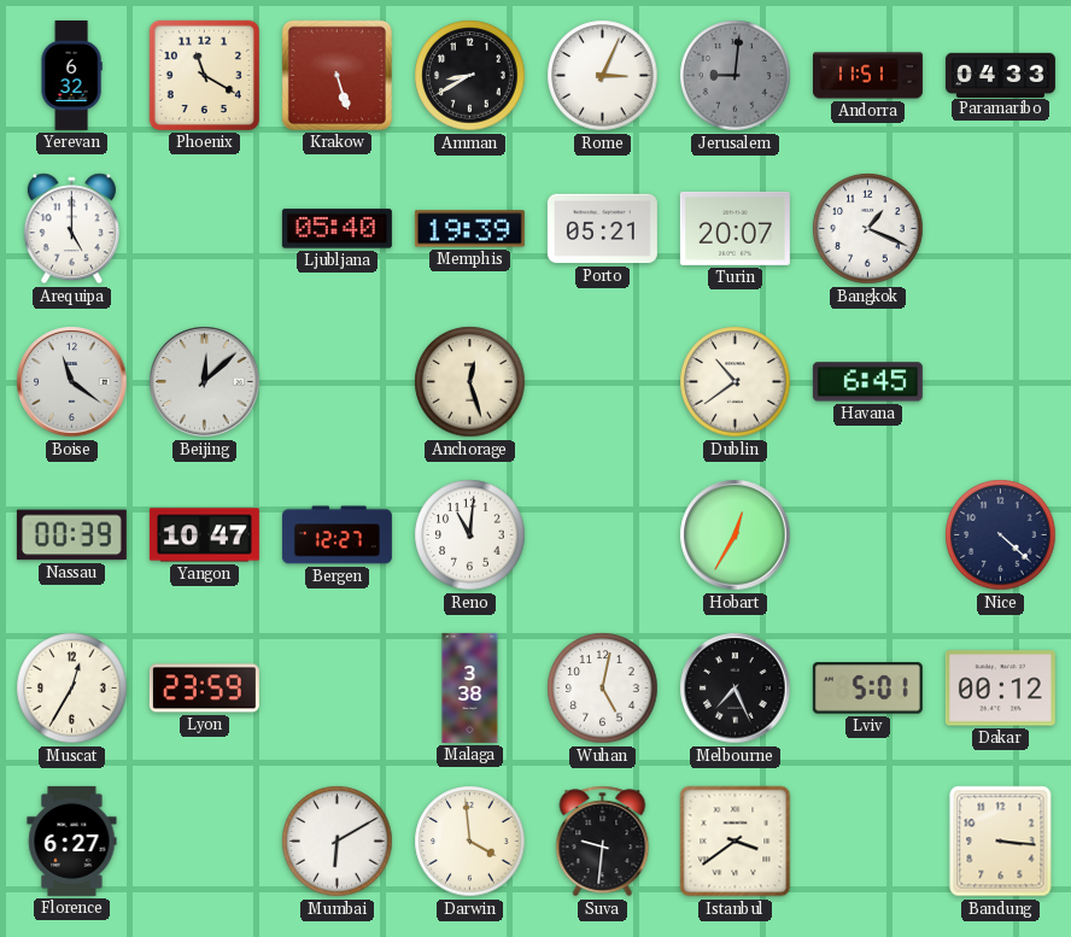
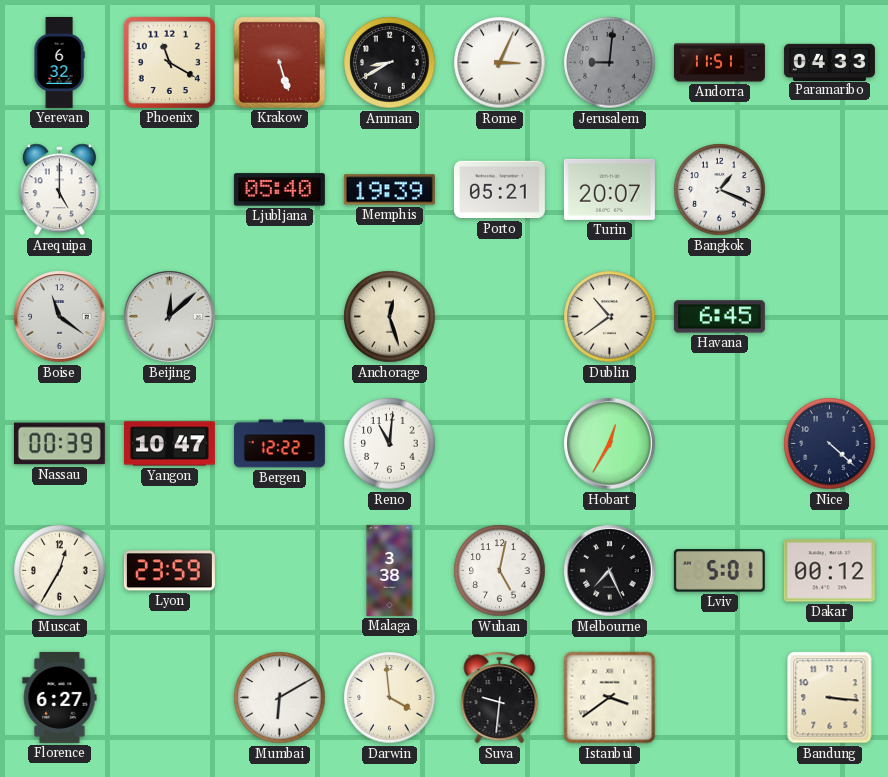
Bergen: 12:27 -> 12:22
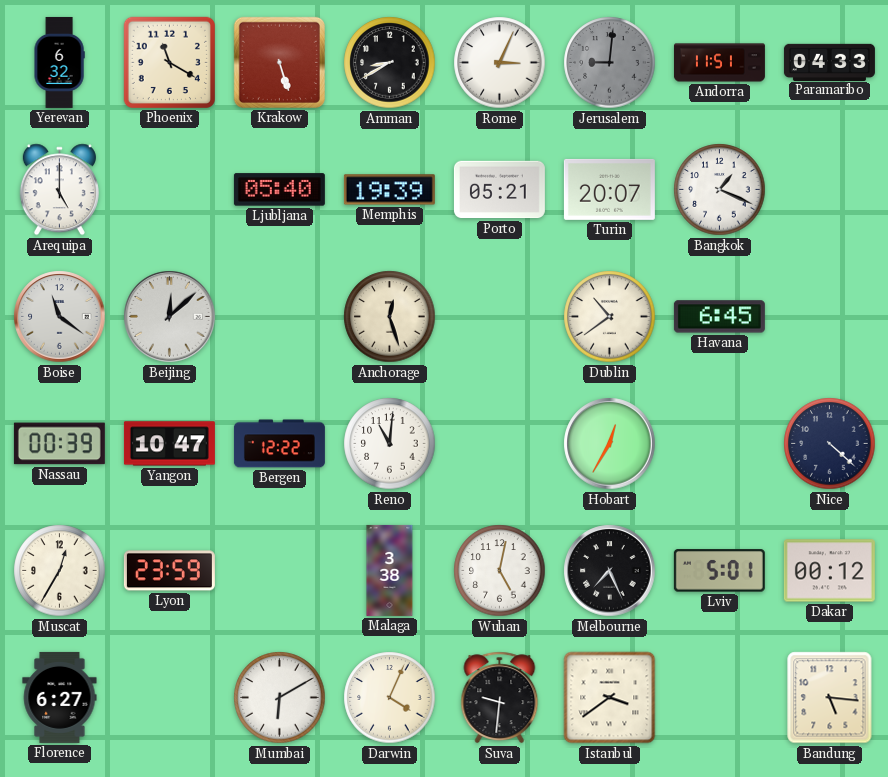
Darwin: 3:59 -> 4:04
Bandung: 3:16 -> 5:16
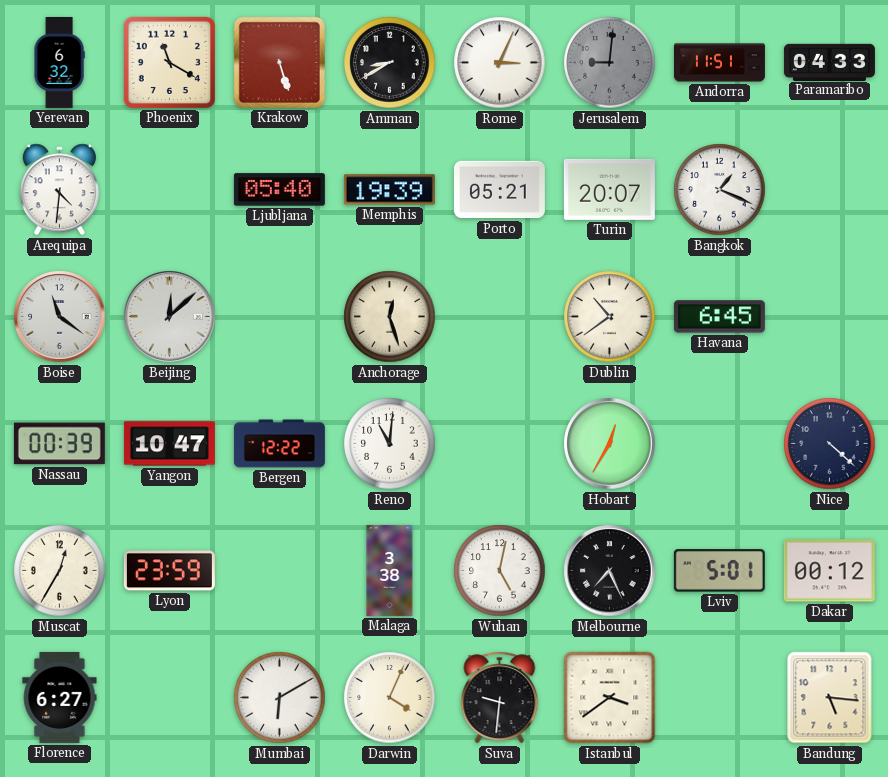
Arequipa: 5:00 -> 4:31
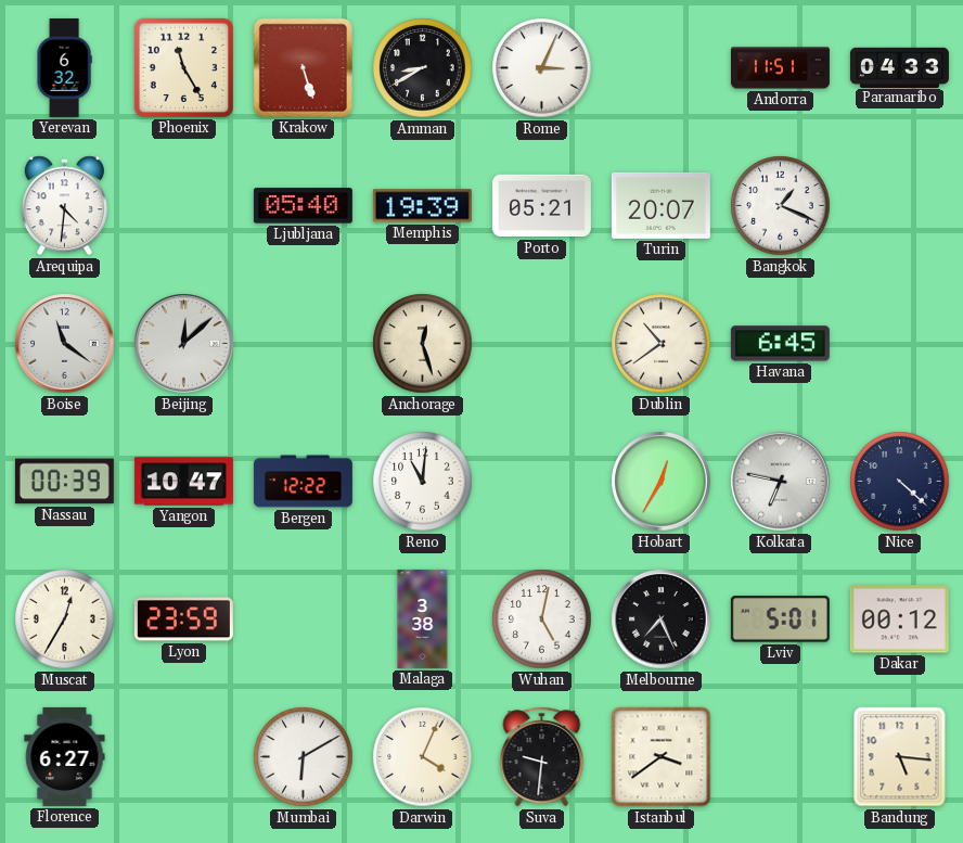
Phoenix: 11:20 -> 11:25
Jerusalem: 9:01 -> none
Kolkata: none -> 6:47
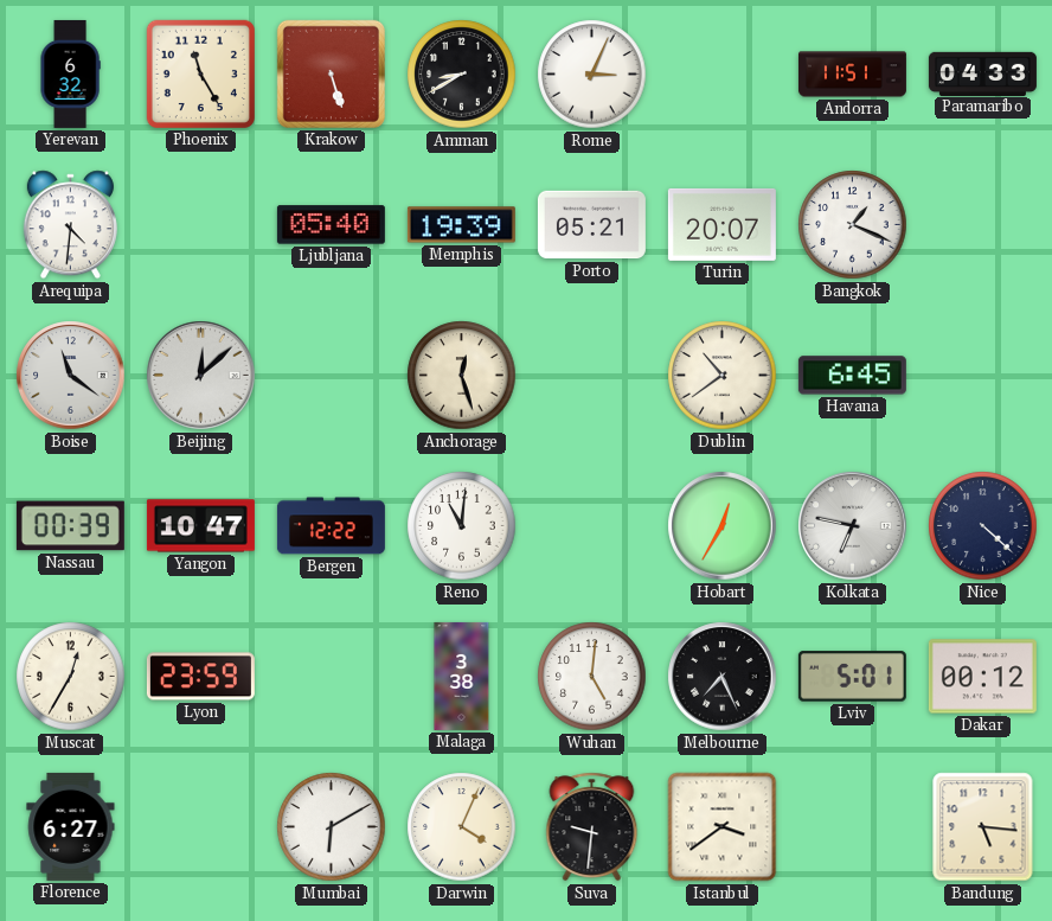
Wuhan: 5:02 -> 5:01
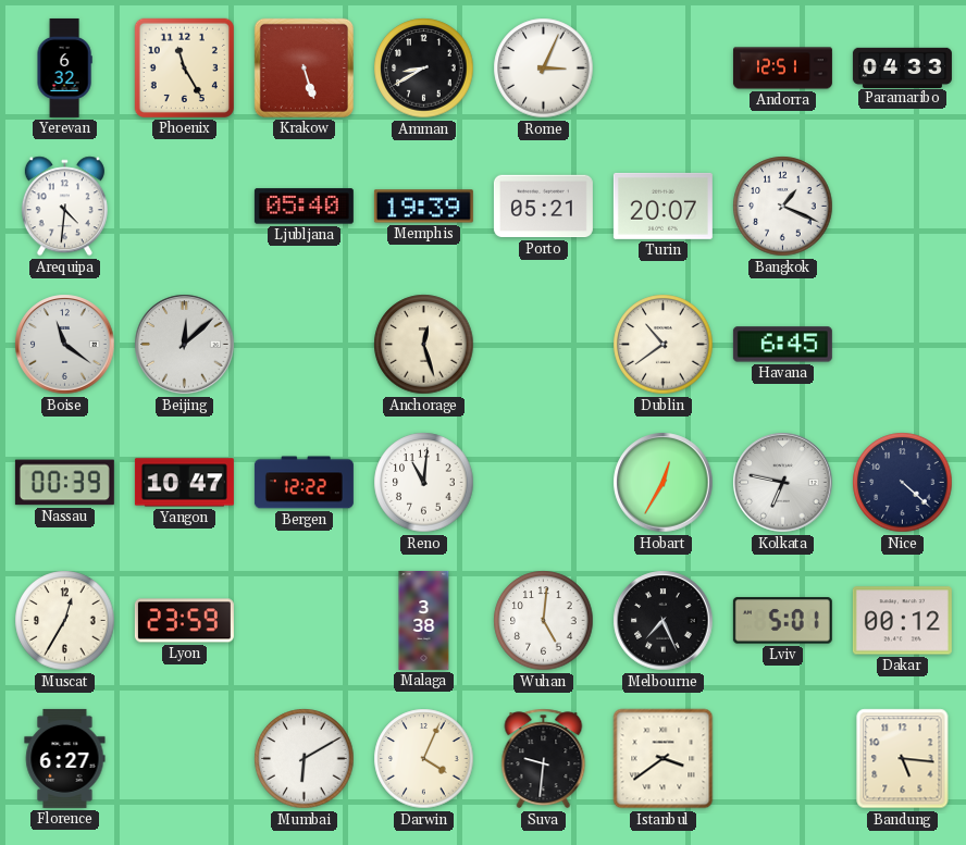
Andorra: 11:51 -> 12:51
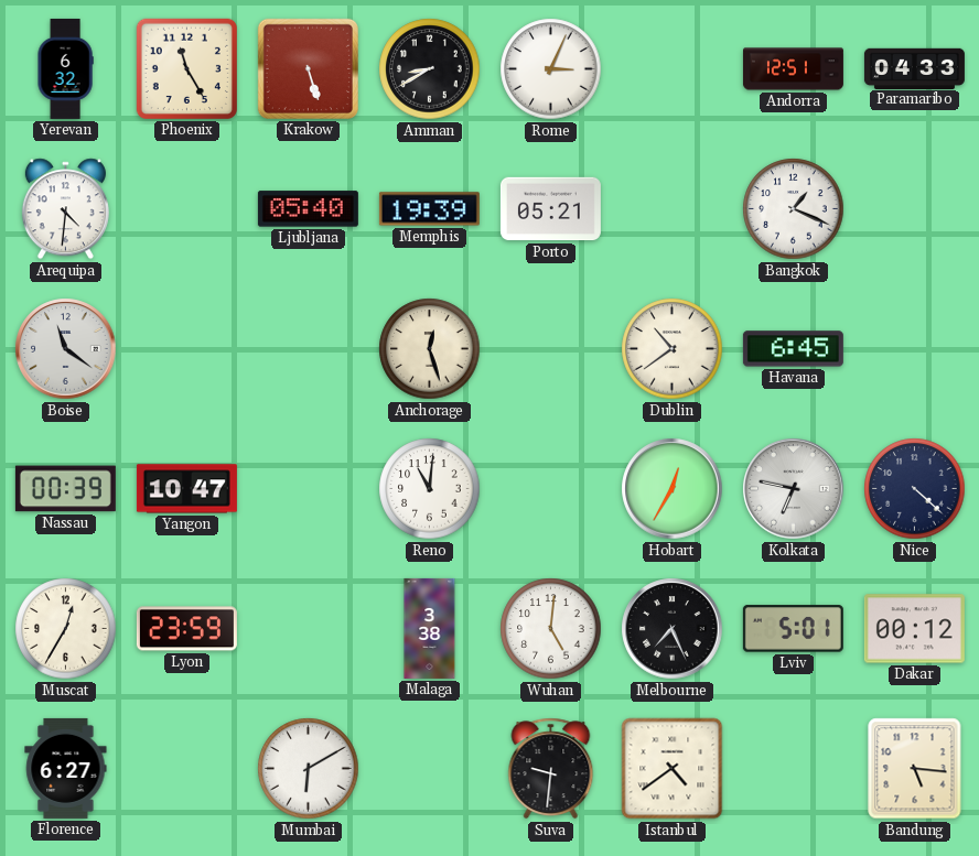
Turin: 20:07 -> none
Beijing: 12:08 -> none
Bergen: 12:22 -> none
Darwin: 4:04 -> none
Istanbul: 3:39 -> 4:39
